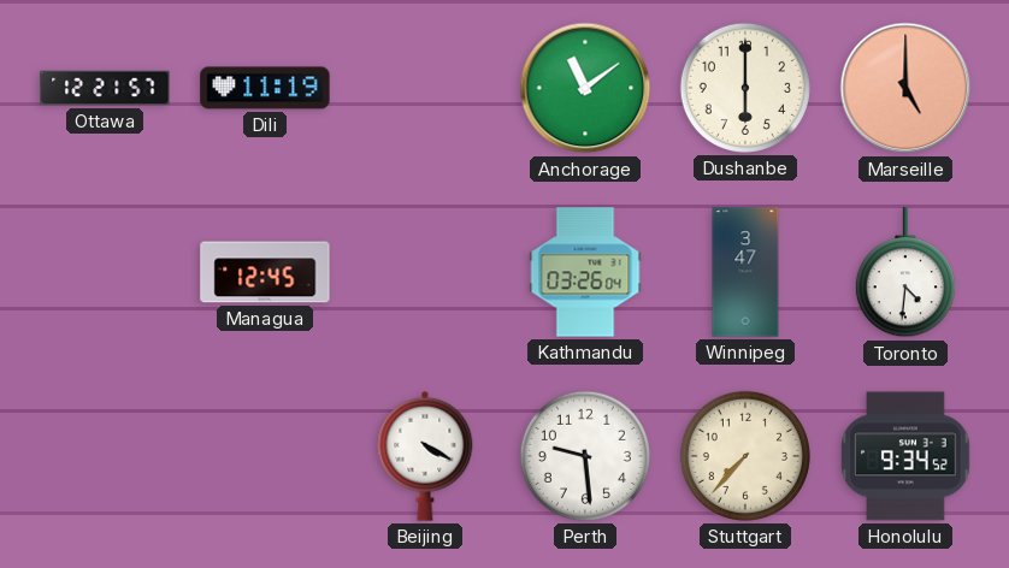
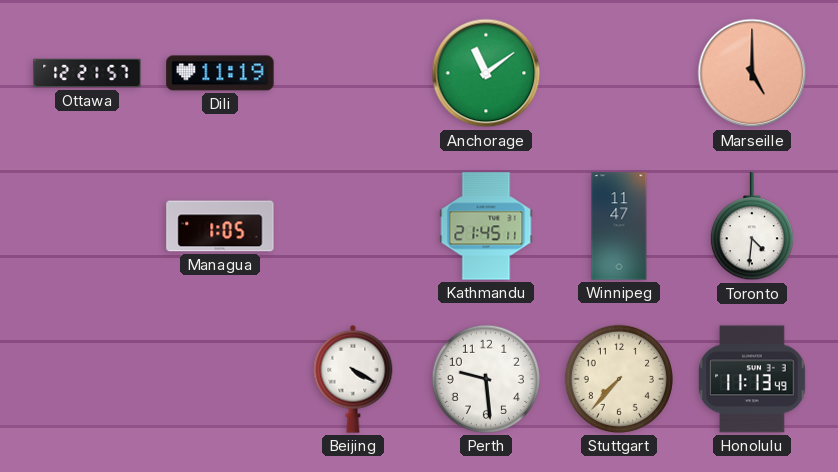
Dushanbe: 6:00 -> none
Managua: 12:45 -> 1:05
Kathmandu: 03:26 -> 21:45
Winnipeg: 3:47 -> 11:47
Honolulu: 9:34 -> 11:13
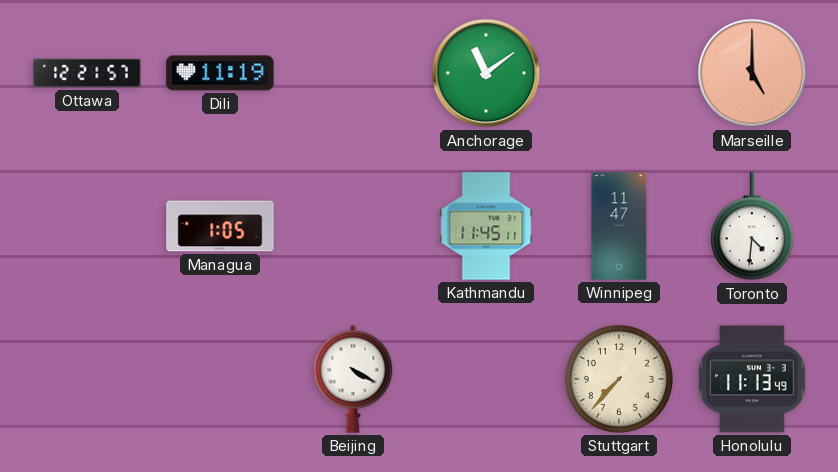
Kathmandu: 21:45 -> 11:45
Perth: 9:29 -> none
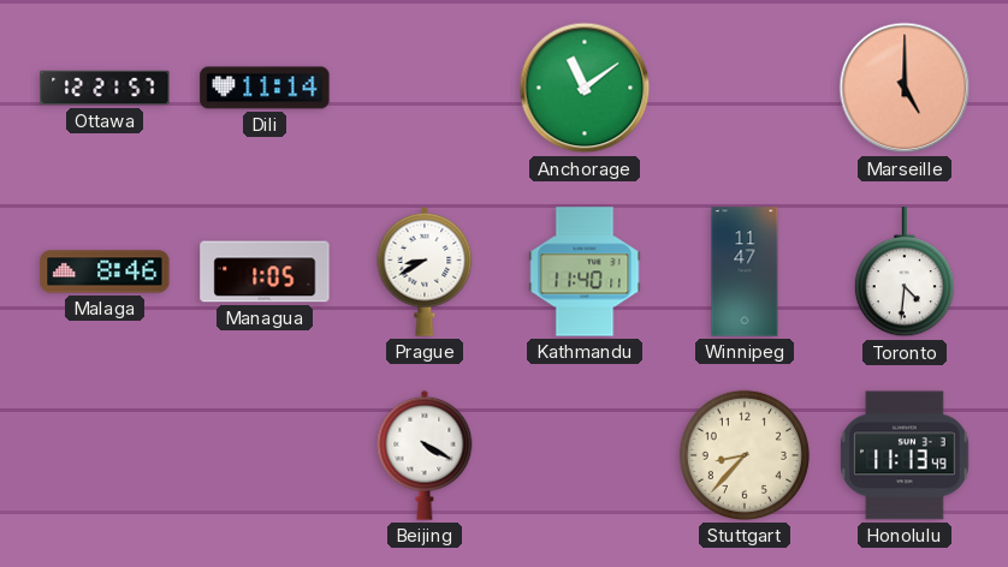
Dili: 11:19 -> 11:14
Malaga: none -> 8:46
Prague: none -> 8:40
Kathmandu: 11:45 -> 11:40
Stuttgart: 7:37 -> 8:37
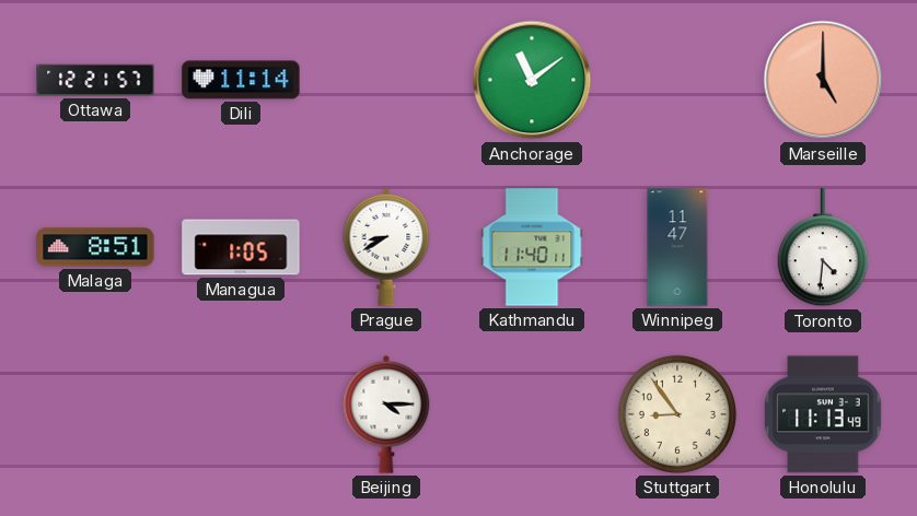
Malaga: 8:46 -> 8:51
Beijing: 4:20 -> 4:15
Stuttgart: 8:37 -> 8:54
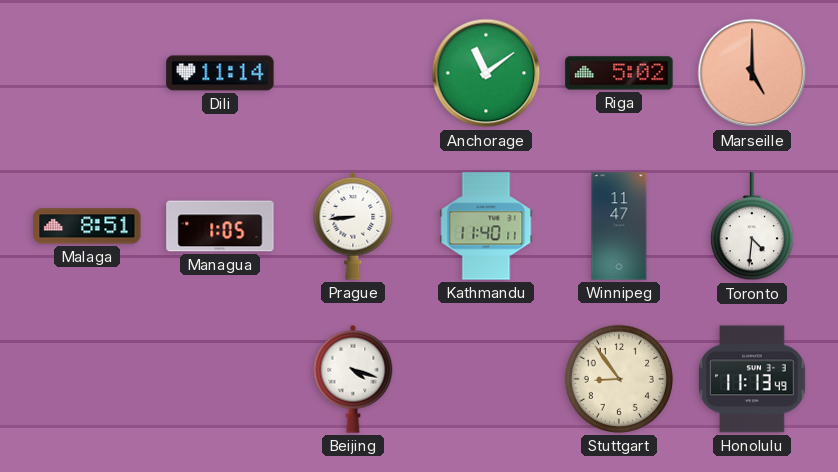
Ottawa: 12:21 -> none
Riga: none -> 5:02
Prague: 8:40 -> 8:44
Beijing: 4:15 -> 4:18
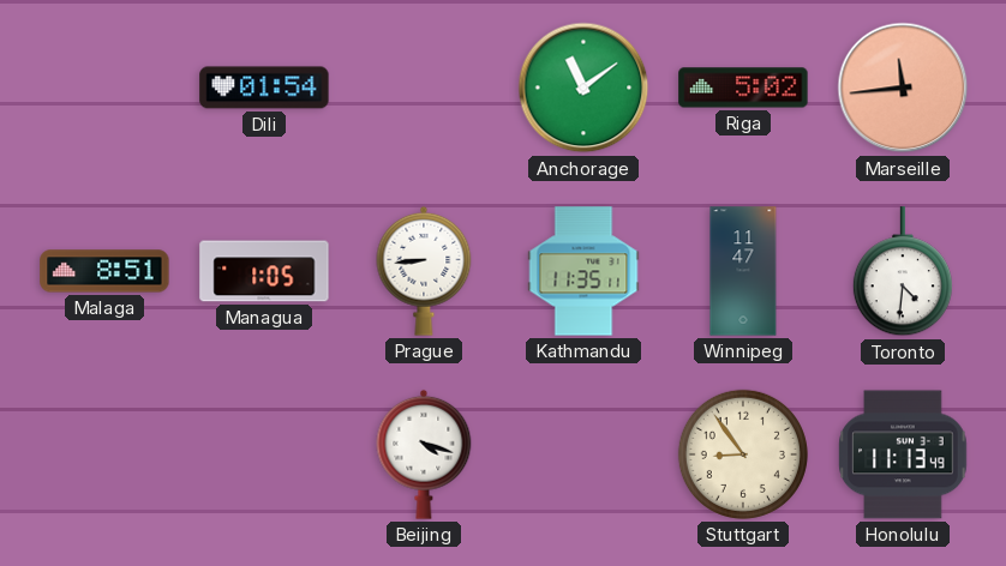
Dili: 11:14 -> 01:54
Marseille: 5:00 -> 11:44
Kathmandu: 11:40 -> 11:35
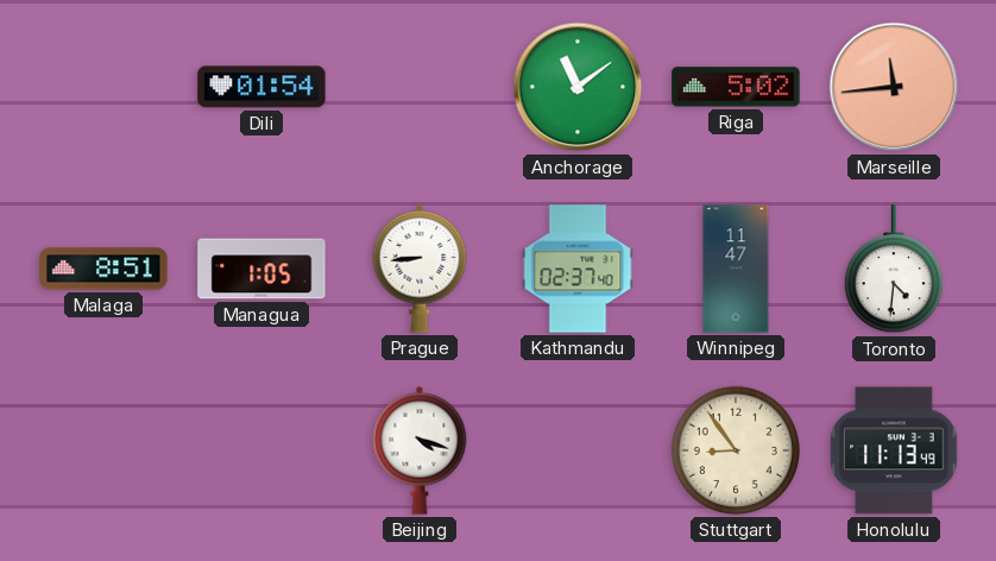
Kathmandu: 11:35 -> 02:37
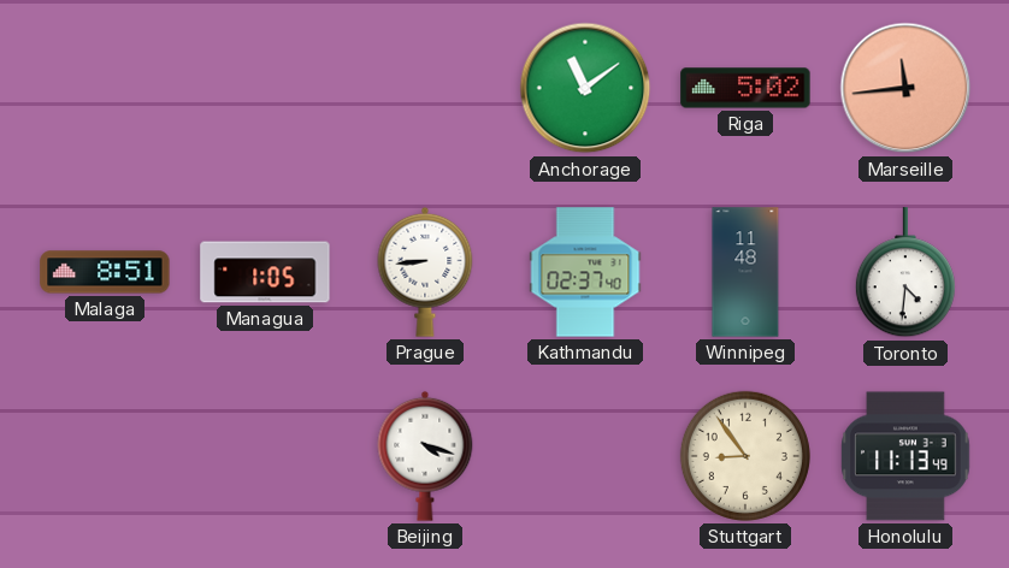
Dili: 01:54 -> none
Winnipeg: 11:47 -> 11:48
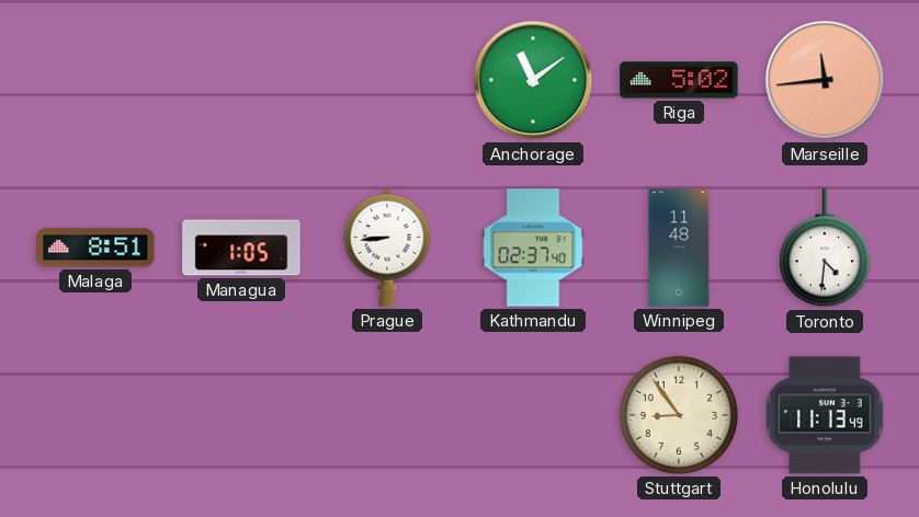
Beijing: 4:18 -> none
